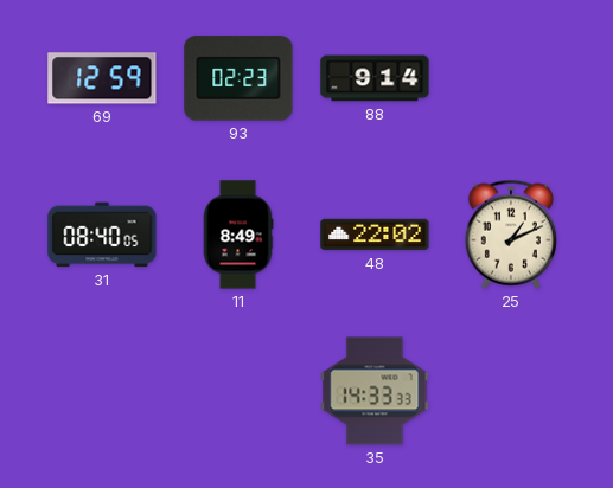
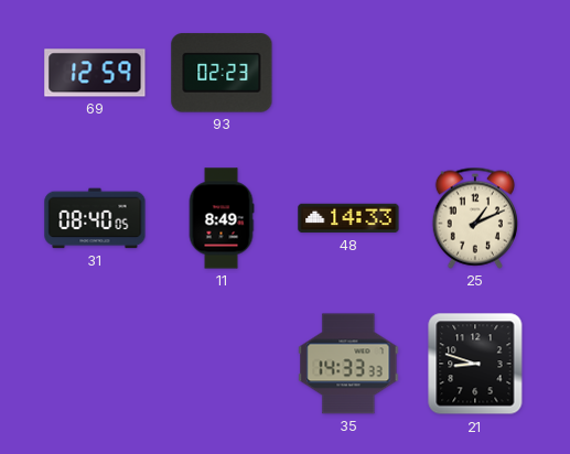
88: 9:14 -> none
48: 22:02 -> 14:33
21: none -> 8:48
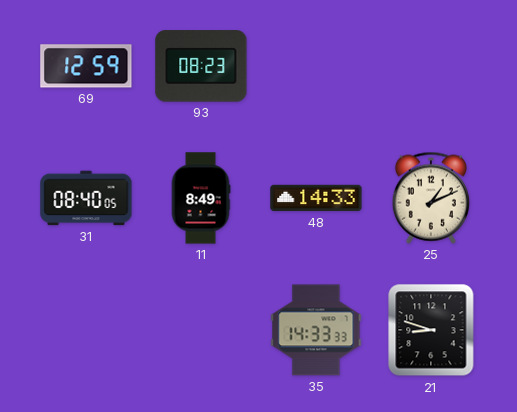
93: 02:23 -> 08:23
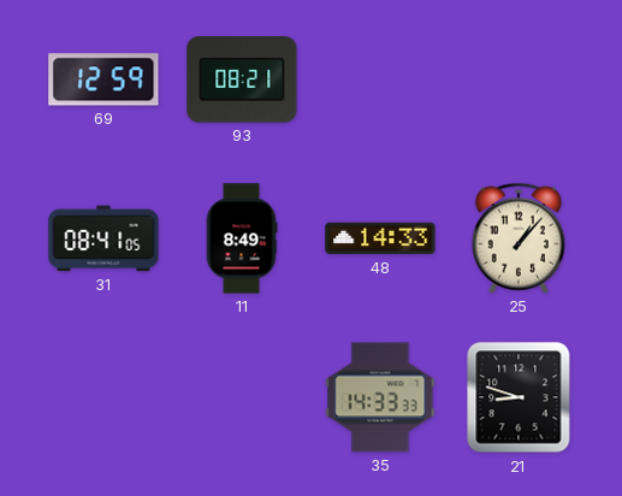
93: 08:23 -> 08:21
31: 08:40 -> 08:41
25: 1:11 -> 1:07
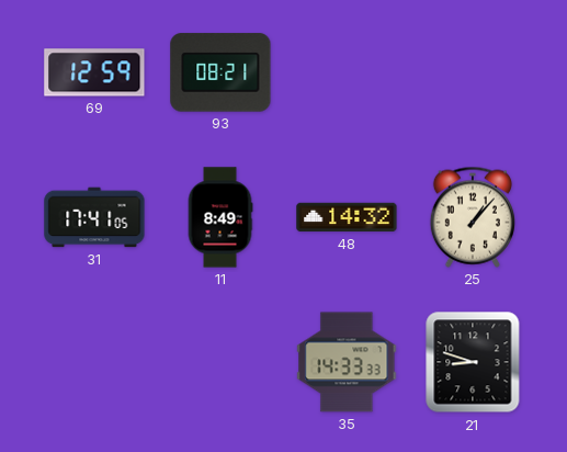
31: 08:41 -> 17:41
48: 14:33 -> 14:32
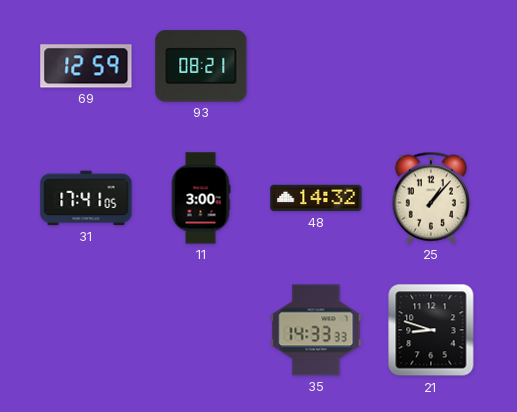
11: 8:49 -> 3:00
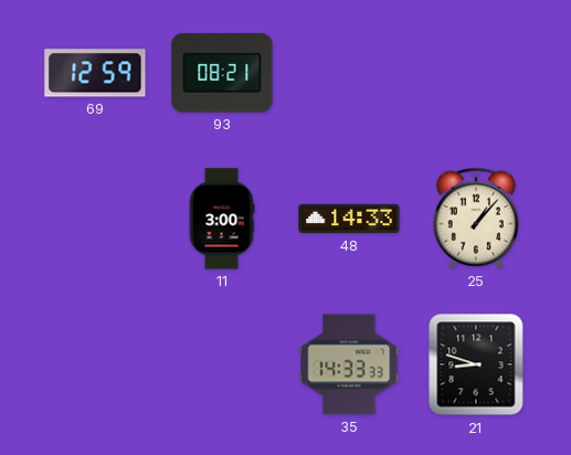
31: 17:41 -> none
48: 14:32 -> 14:33
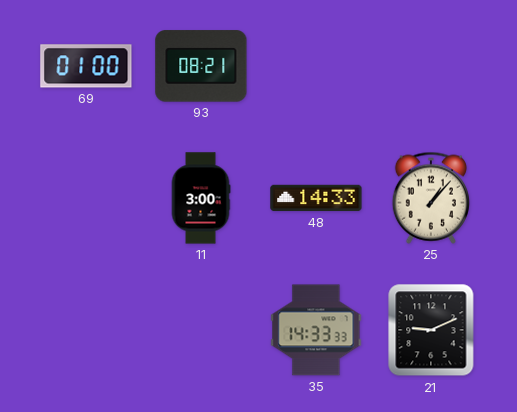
69: 12:59 -> 01:00
21: 8:48 -> 9:11
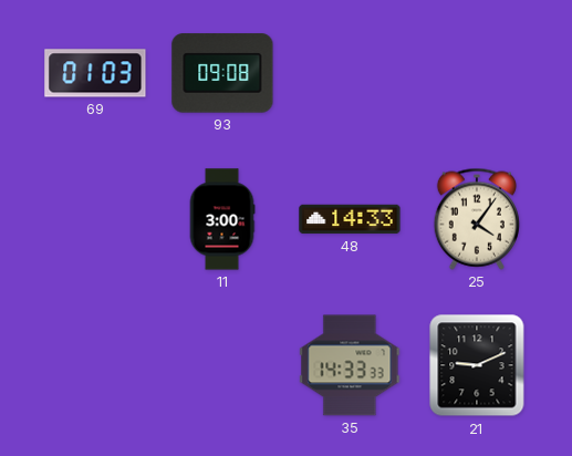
69: 01:00 -> 01:03
93: 08:21 -> 09:08
25: 1:07 -> 4:06
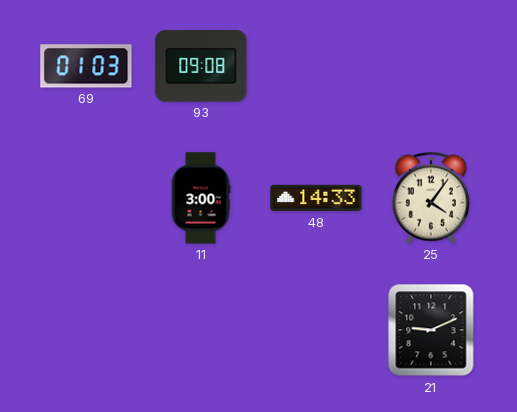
35: 14:33 -> none
